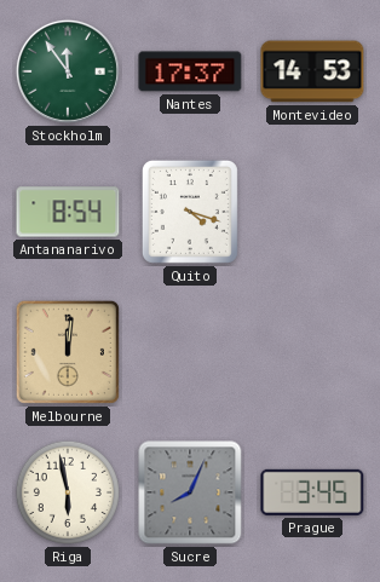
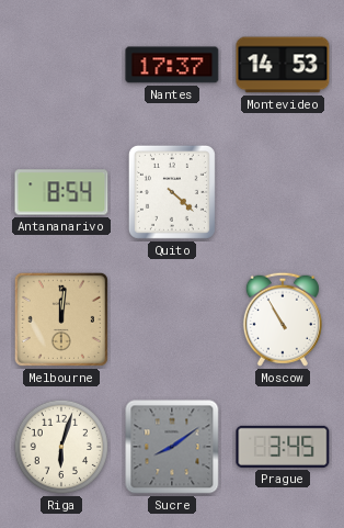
Stockholm: 11:54 -> none
Quito: 4:18 -> 4:22
Moscow: none -> 10:55
Riga: 5:58 -> 6:03
Sucre: 8:04 -> 8:09
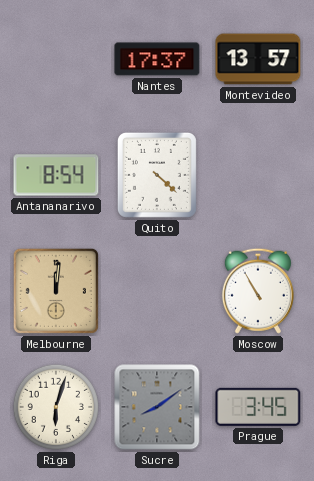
Montevideo: 14:53 -> 13:57
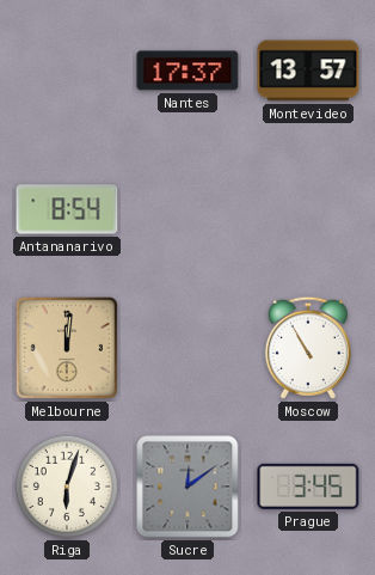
Quito: 4:22 -> none
Sucre: 8:09 -> 12:09
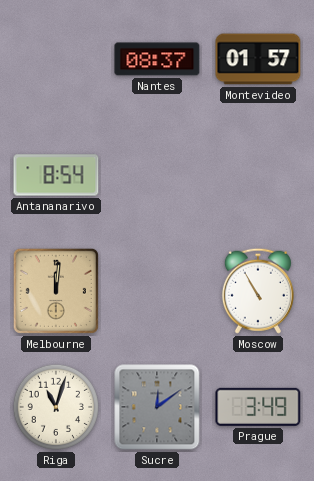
Nantes: 17:37 -> 08:37
Montevideo: 13:57 -> 01:57
Riga: 6:03 -> 11:03
Prague: 3:45 -> 3:49
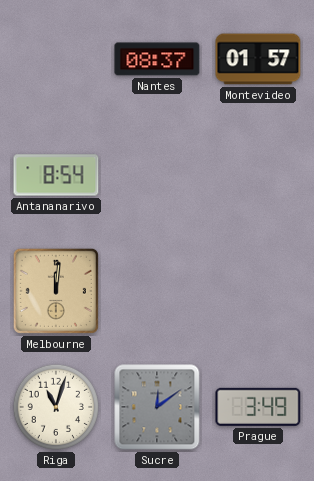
Moscow: 10:55 -> none
